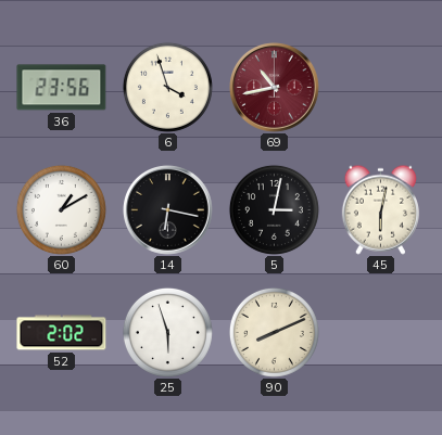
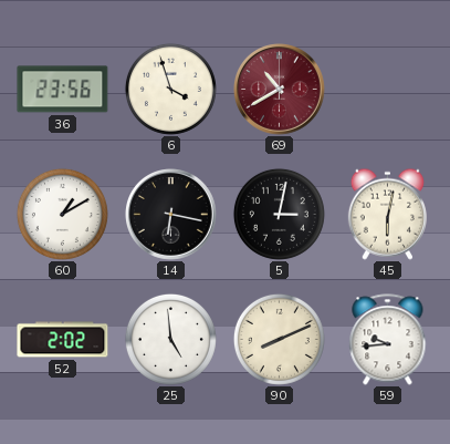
69: 10:43 -> 10:40
25: 5:57 -> 4:59
59: none -> 9:44
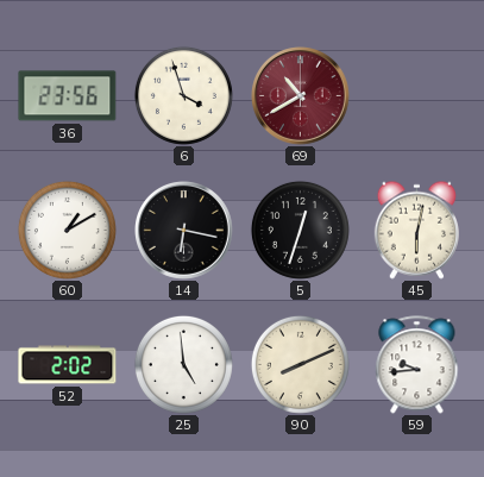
5: 3:02 -> 12:33
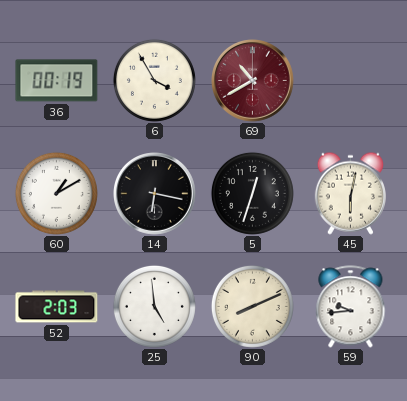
36: 23:56 -> 00:19
6: 3:57 -> 3:55
52: 2:02 -> 2:03
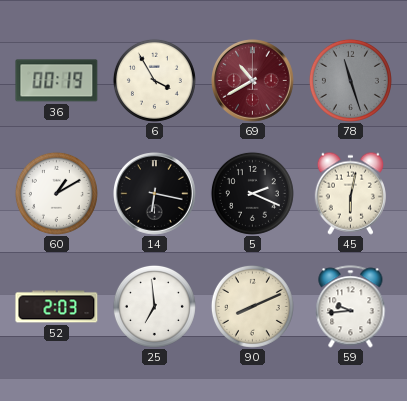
78: none -> 11:27
5: 12:33 -> 2:19
25: 4:59 -> 6:59
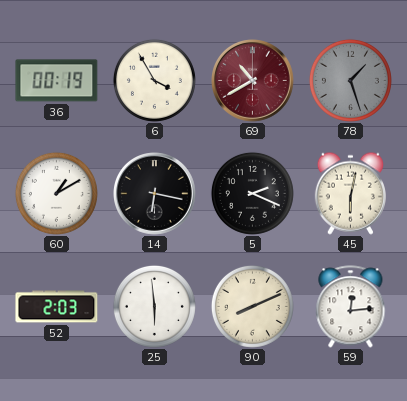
78: 11:27 -> 1:27
25: 6:59 -> 5:59
59: 9:44 -> 12:14
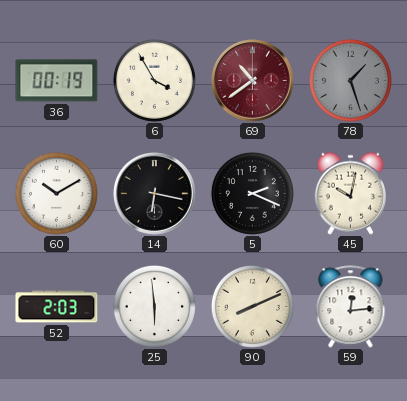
69: 10:40 -> 10:39
60: 1:10 -> 10:10
45: 6:02 -> 10:02
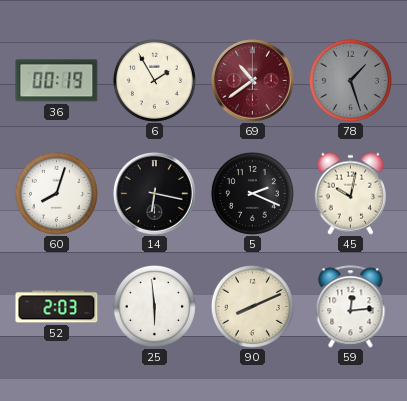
6: 3:55 -> 1:55
60: 10:10 -> 8:03
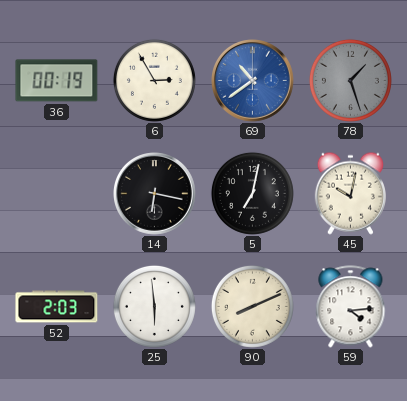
6: 1:55 -> 2:55
69 dial: burgundy -> blue
60: 8:03 -> none
5: 2:19 -> 7:02
59: 12:14 -> 4:14
